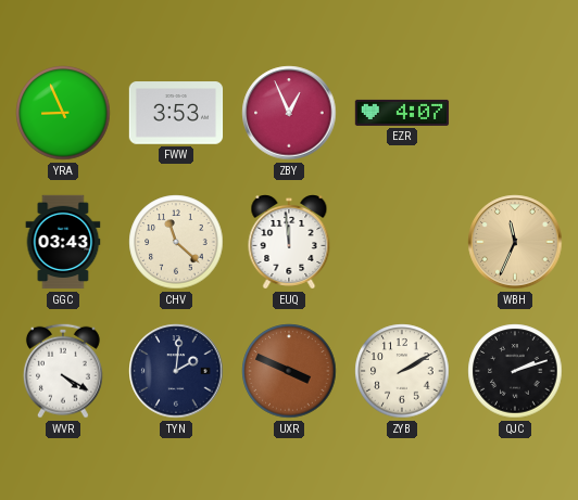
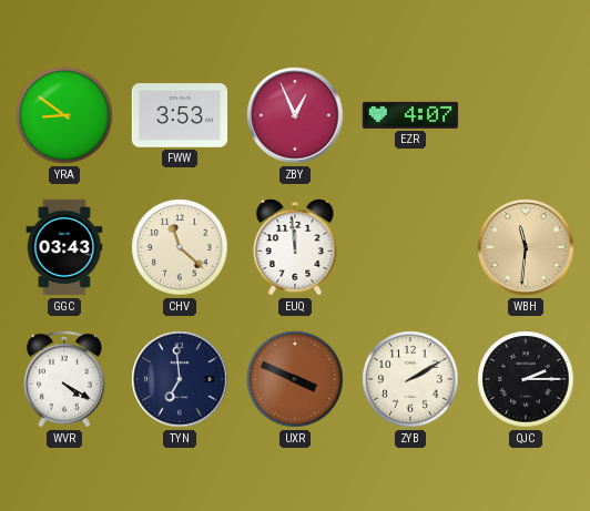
YRA: 8:56 -> 8:51
WBH: 11:34 -> 11:31
TYN: 2:01 -> 6:59
QJC: 2:12 -> 2:15
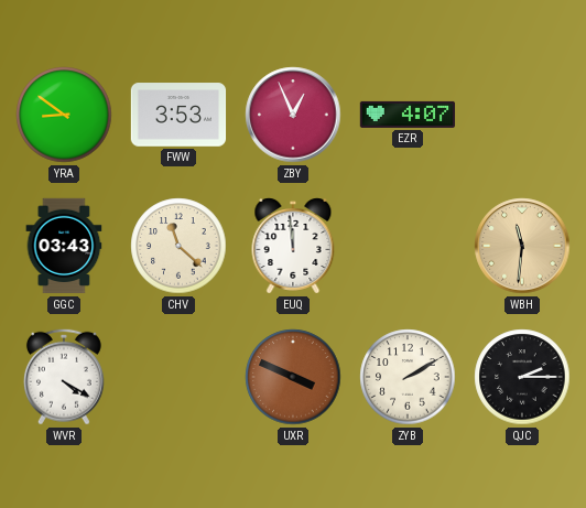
TYN: 6:59 -> none
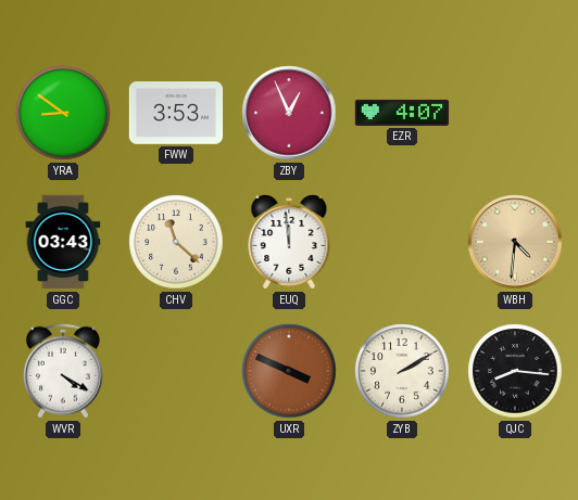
WBH: 11:31 -> 4:31
QJC: 2:15 -> 8:16
